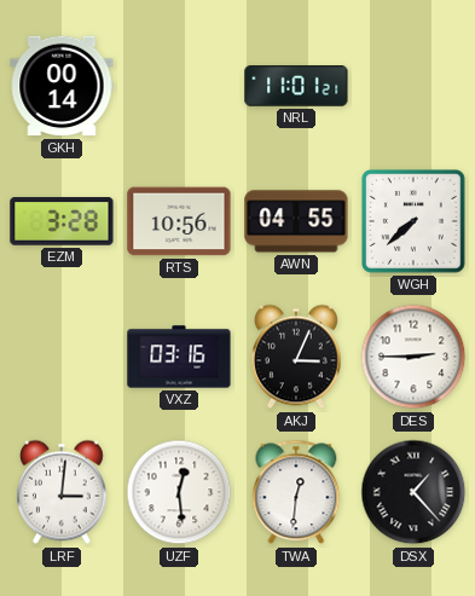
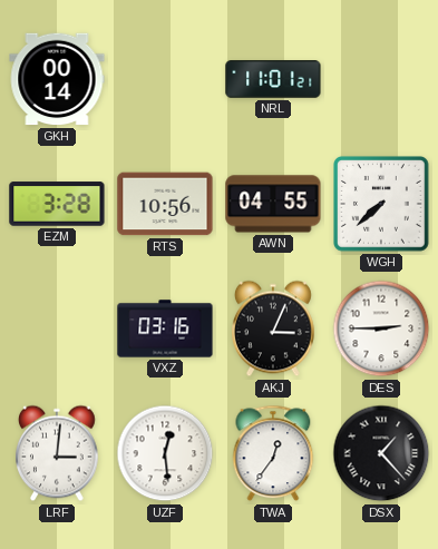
TWA: 12:31 -> 12:36
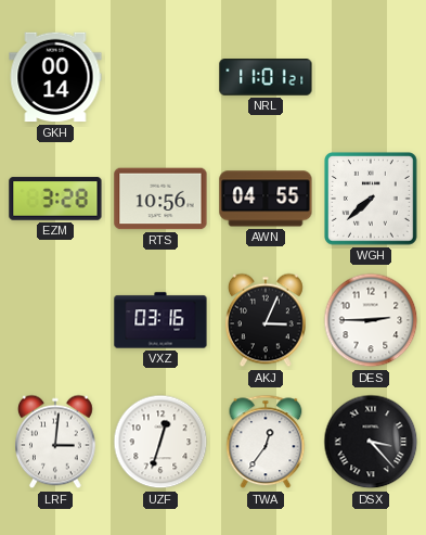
UZF: 12:29 -> 12:33
DSX: 1:23 -> 3:23
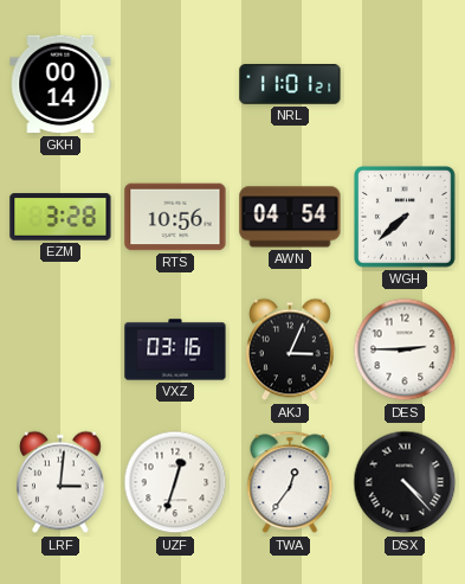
AWN: 04:55 -> 04:54
DSX: 3:23 -> 4:23
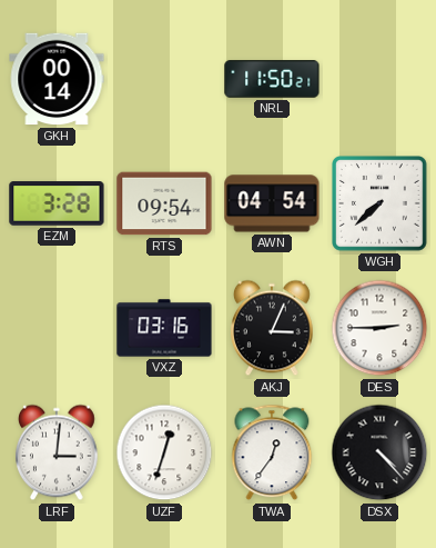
NRL: 11:01 -> 11:50
RTS: 10:56 -> 09:54
